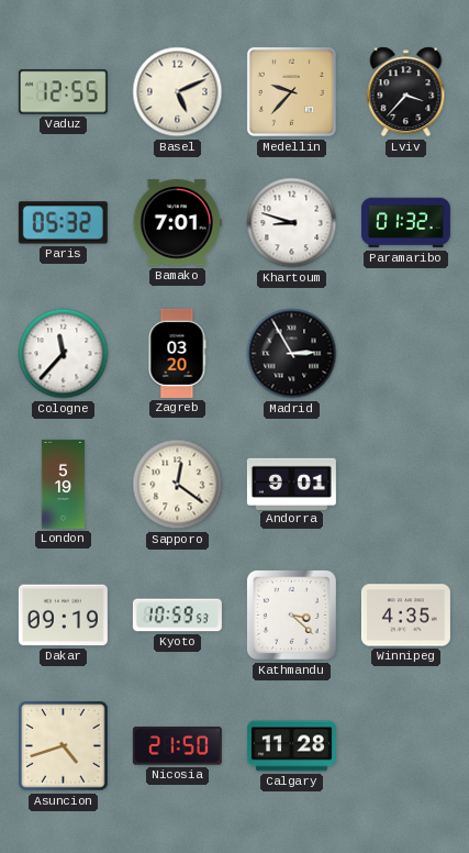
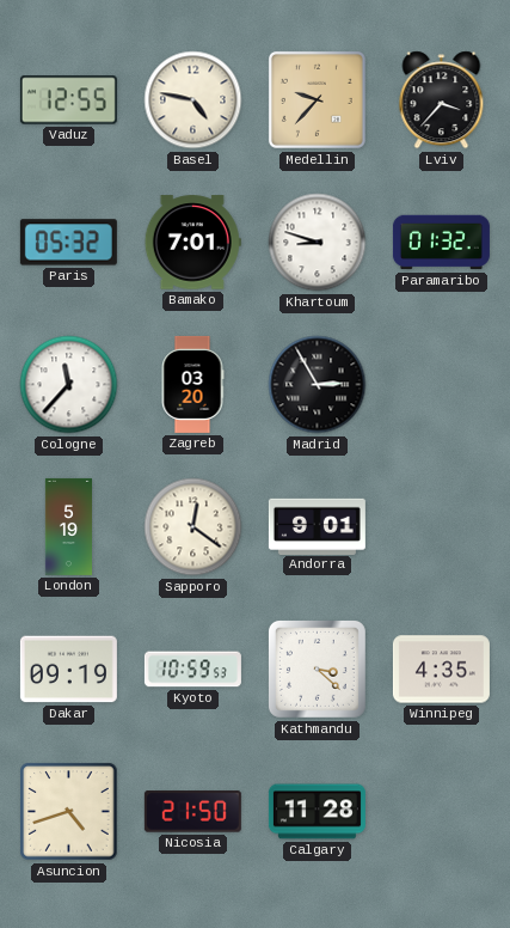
Basel: 5:11 -> 4:47
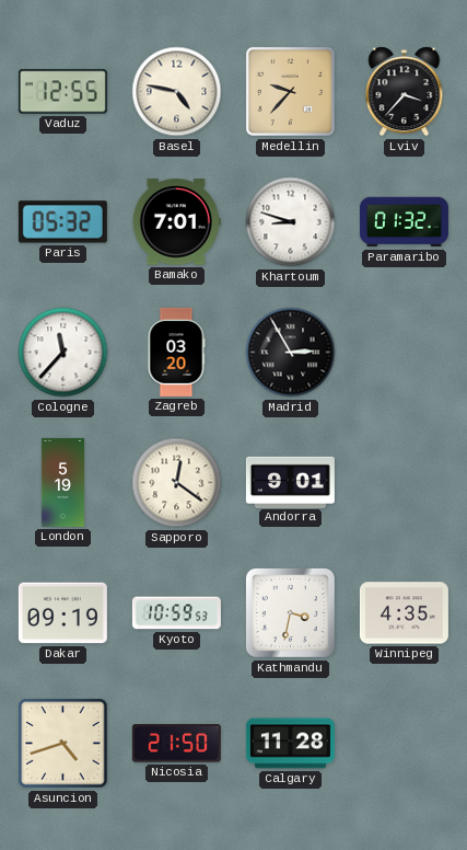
Kathmandu: 3:22 -> 3:32
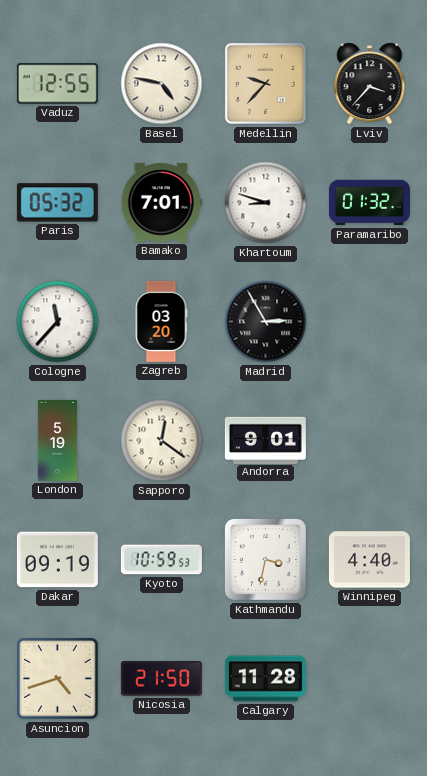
Winnipeg: 4:35 -> 4:40
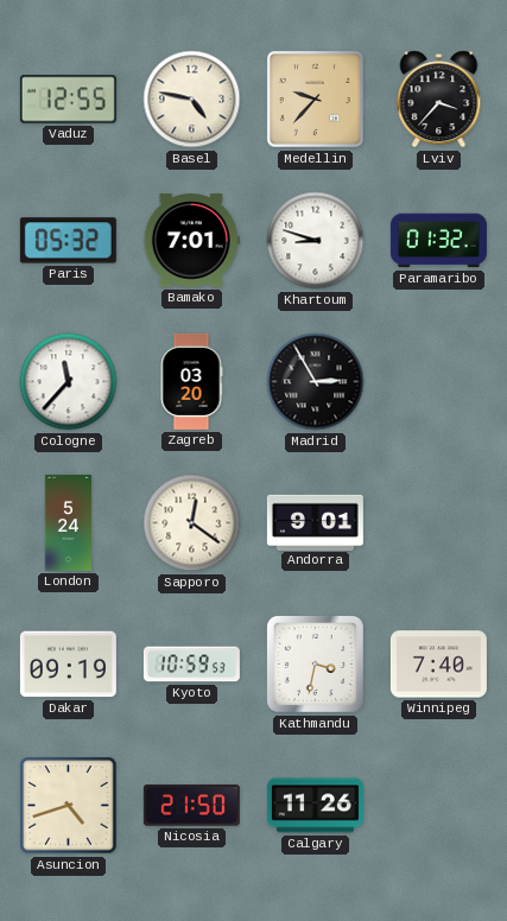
London: 5:19 -> 5:24
Winnipeg: 4:40 -> 7:40
Calgary: 11:28 -> 11:26
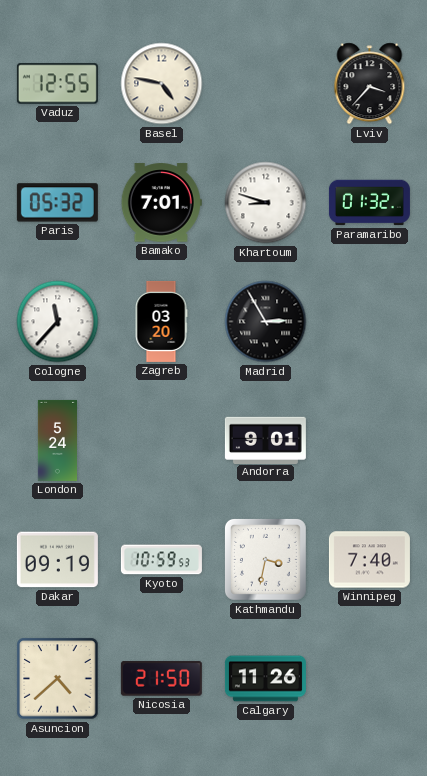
Medellin: 9:37 -> none
Sapporo: 12:21 -> none
Asuncion: 4:42 -> 4:38
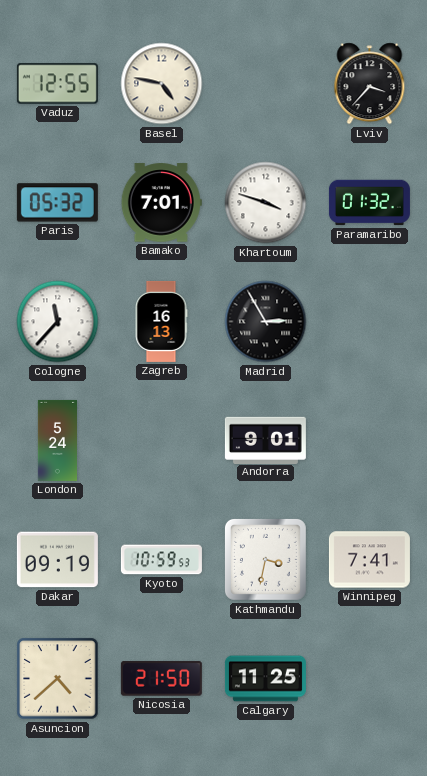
Khartoum: 8:48 -> 3:48
Zagreb: 03:20 -> 16:13
Winnipeg: 7:40 -> 7:41
Calgary: 11:26 -> 11:25
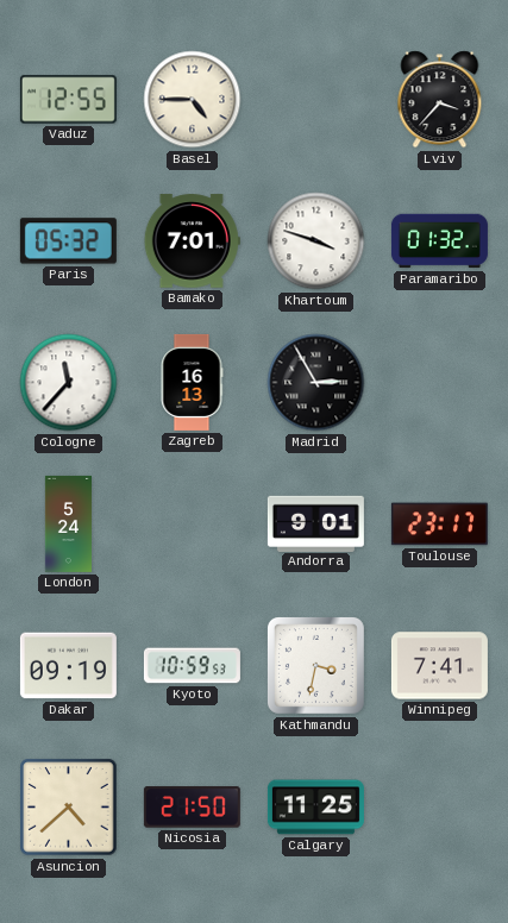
Basel: 4:47 -> 4:45
Toulouse: none -> 23:17
